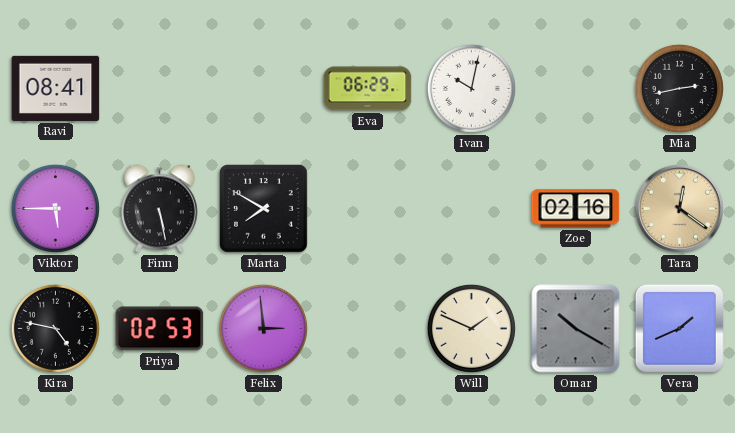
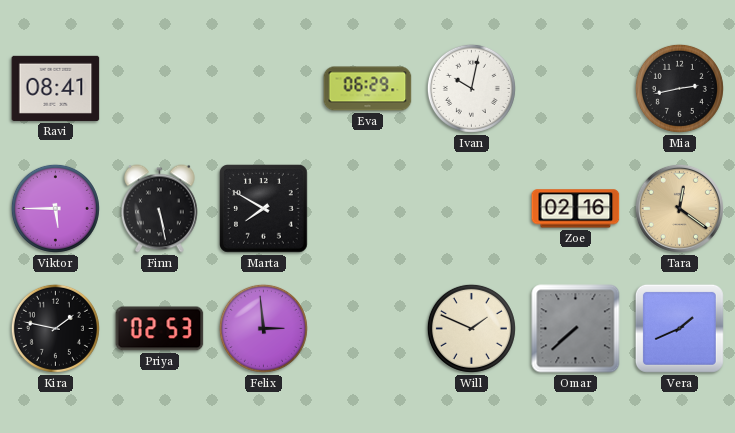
Kira: 4:47 -> 1:47
Omar: 10:20 -> 7:38
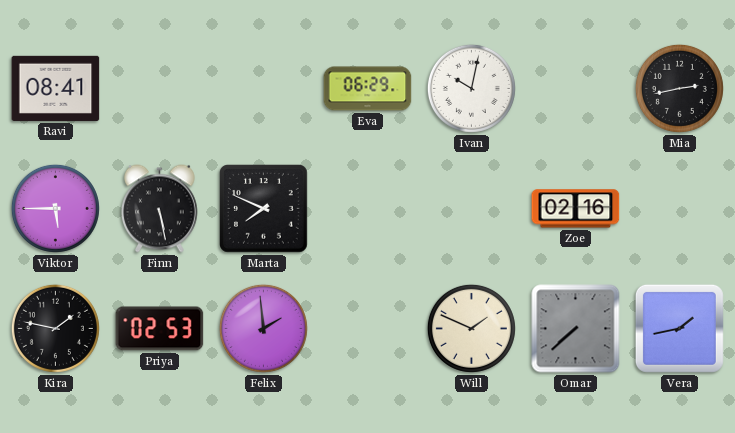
Marta: 7:50 -> 7:49
Tara: 12:21 -> none
Felix: 2:59 -> 1:59
Vera: 1:41 -> 1:43
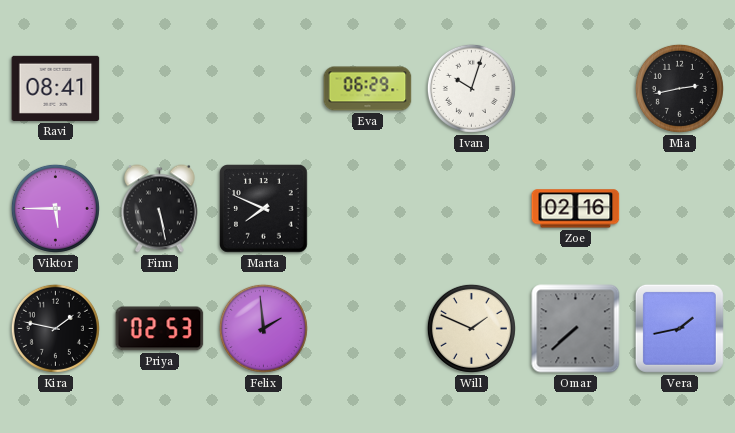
Ivan: 10:02 -> 10:03
